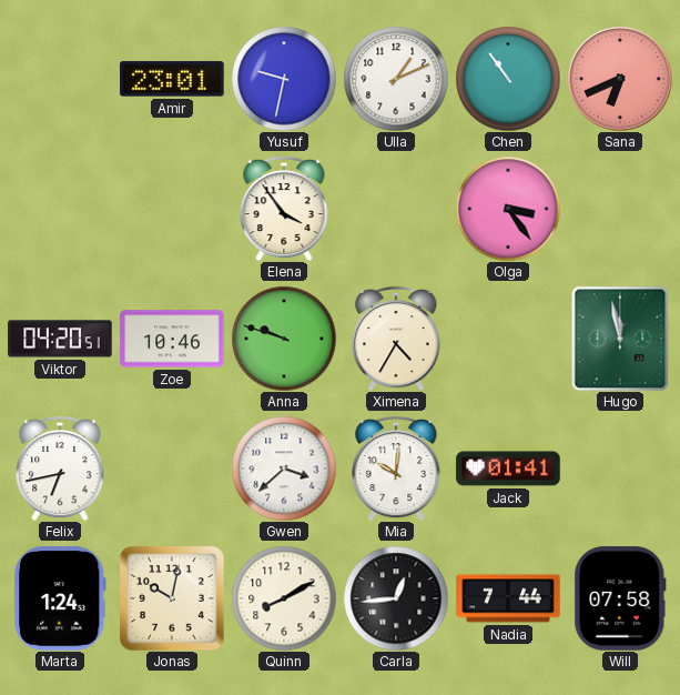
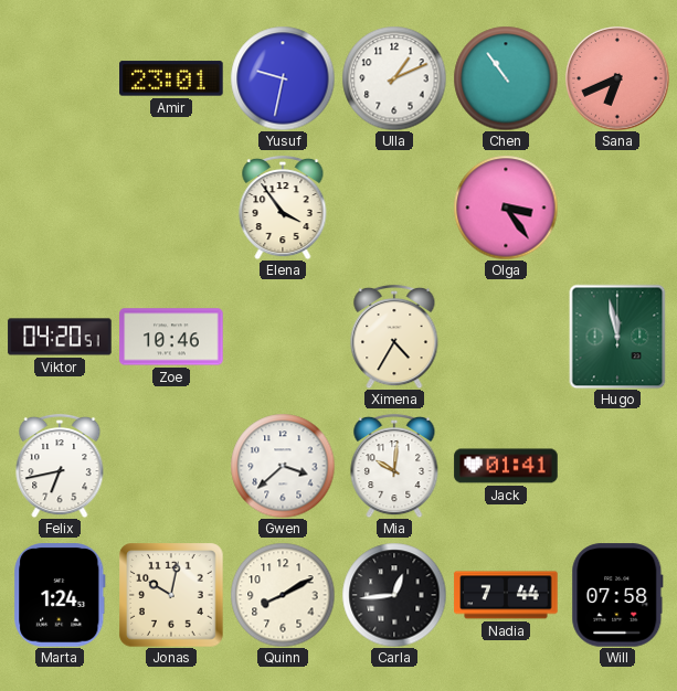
Anna: 9:48 -> none
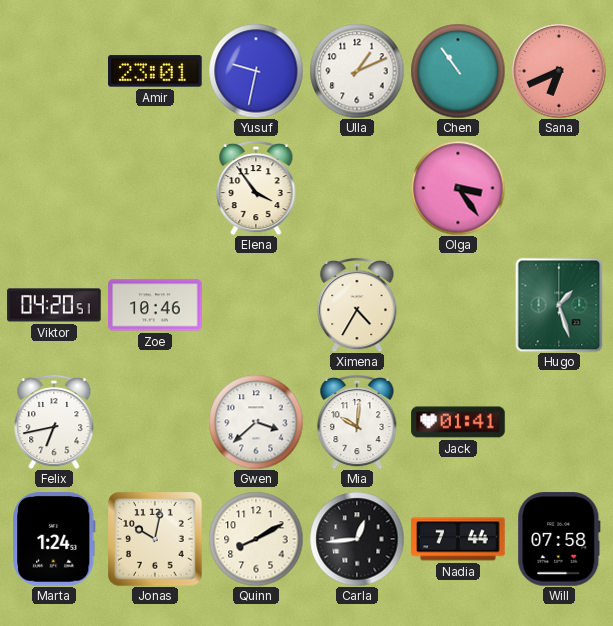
Hugo: 11:58 -> 1:27
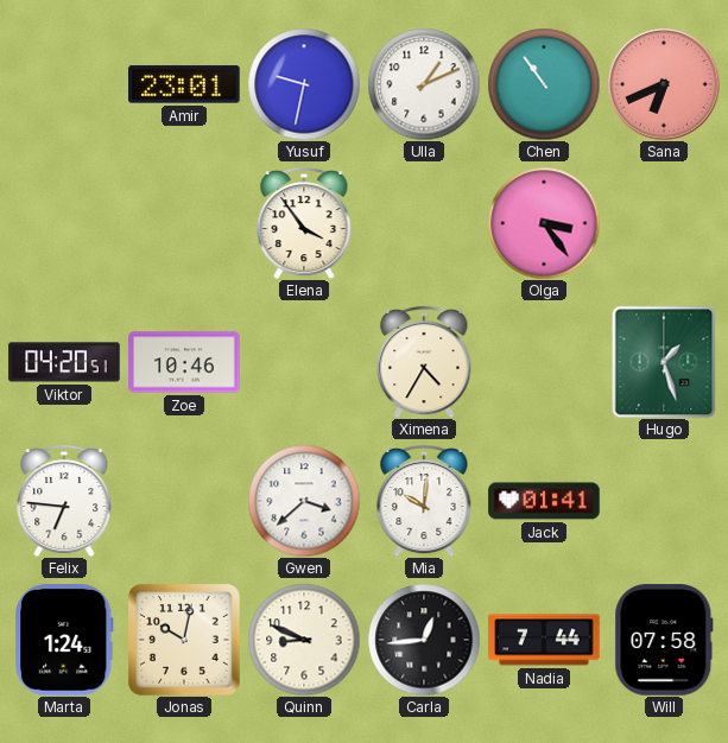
Felix: 6:43 -> 6:46
Quinn: 8:10 -> 8:49
